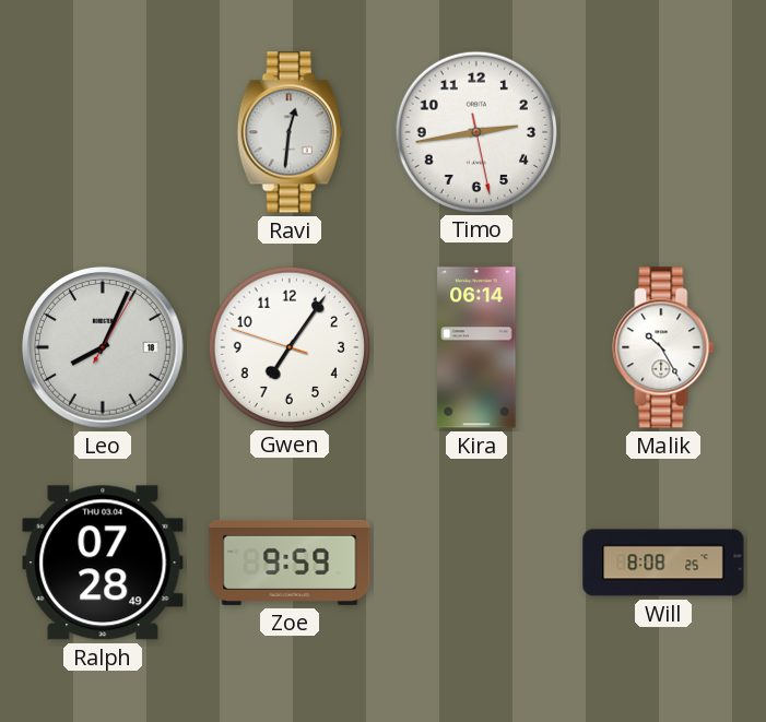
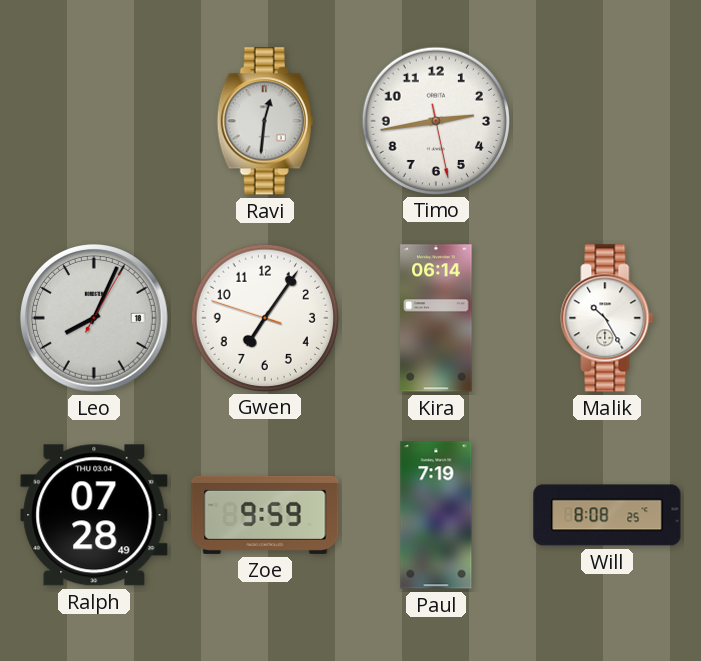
Paul: none -> 7:19
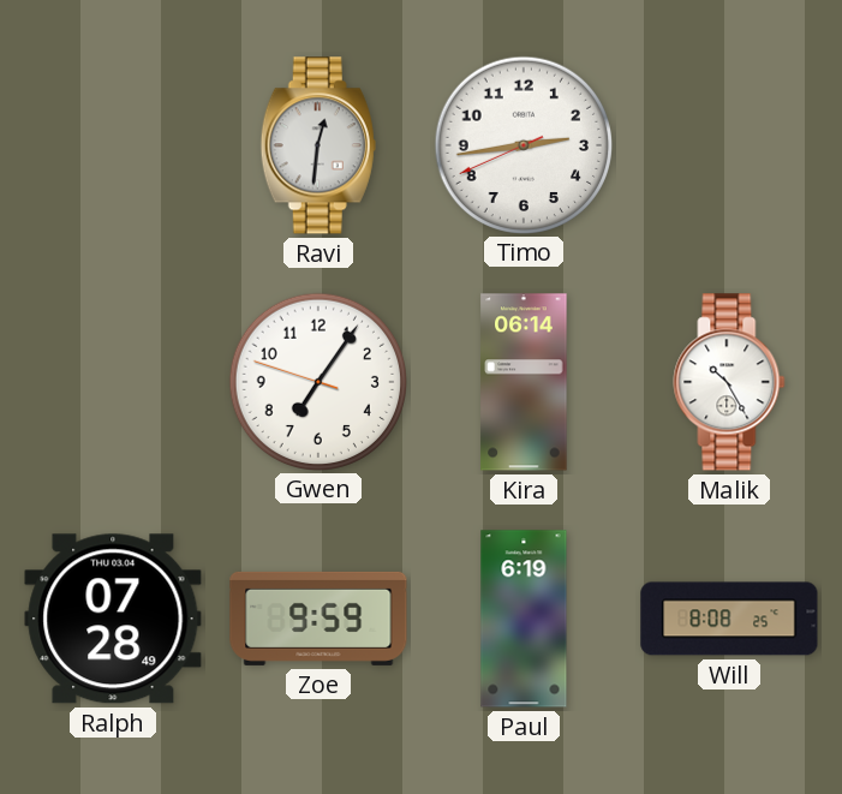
Timo: 2:43:28 -> 2:43:41
Leo: 8:04 -> none
Paul: 7:19 -> 6:19
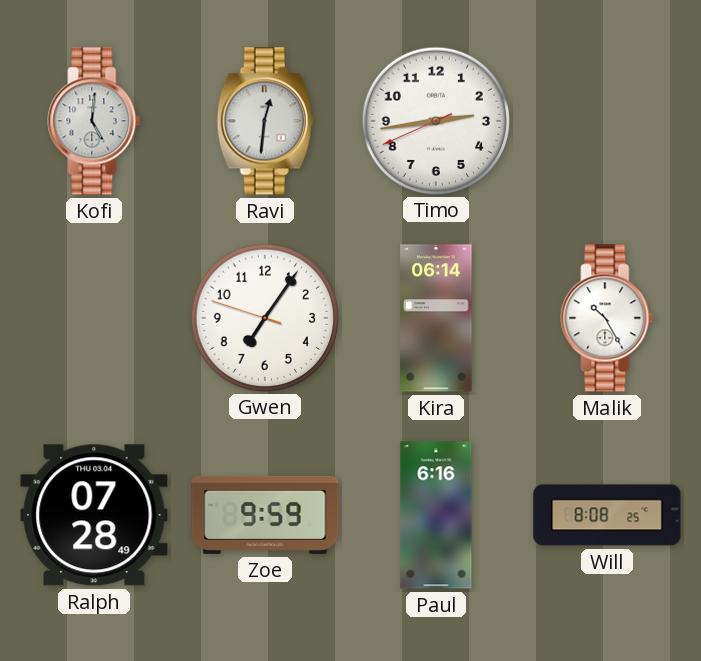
Kofi: none -> 5:01
Paul: 6:19 -> 6:16
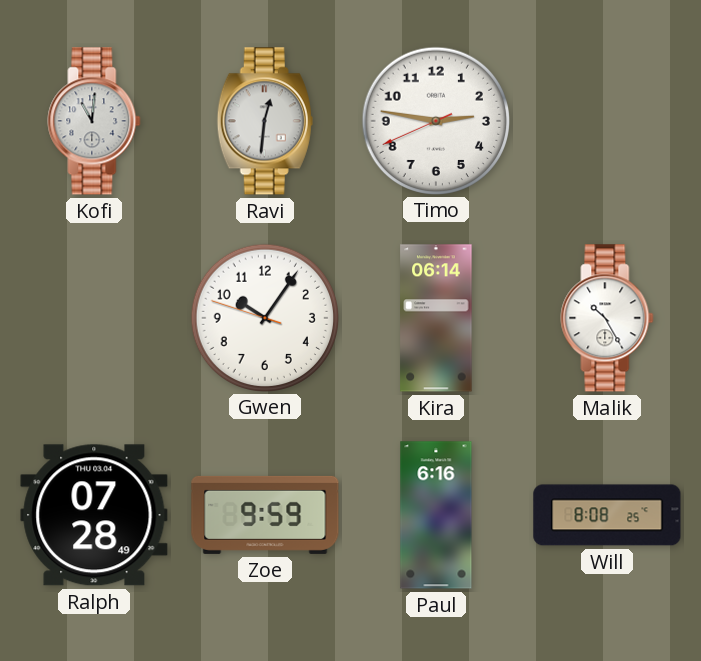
Kofi: 5:01 -> 11:01
Timo: 2:43 -> 2:46
Gwen: 7:05 -> 10:05
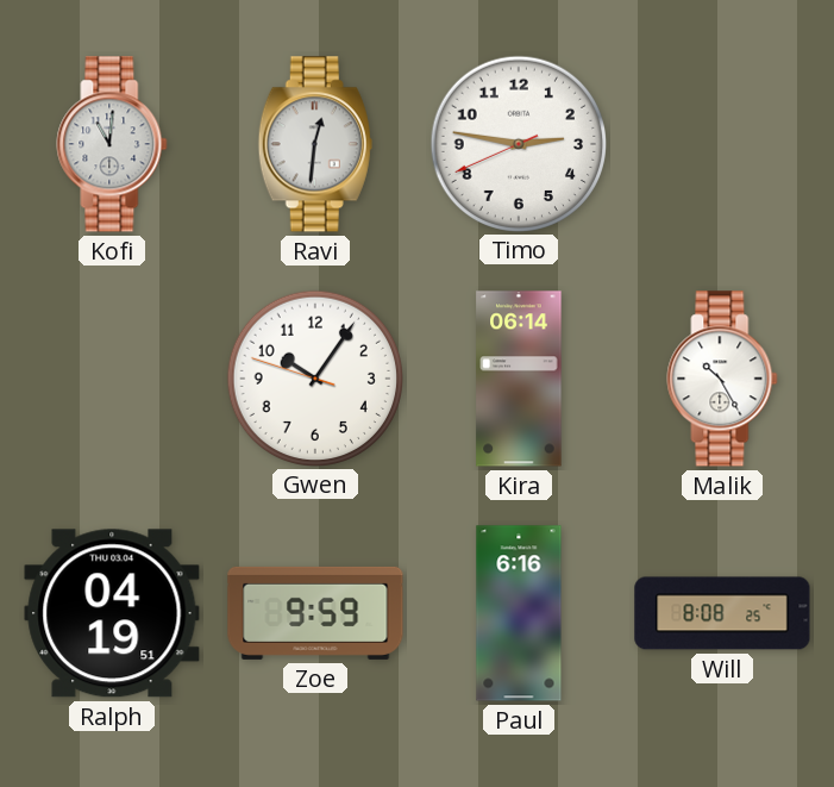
Ralph: 07:28 -> 04:19
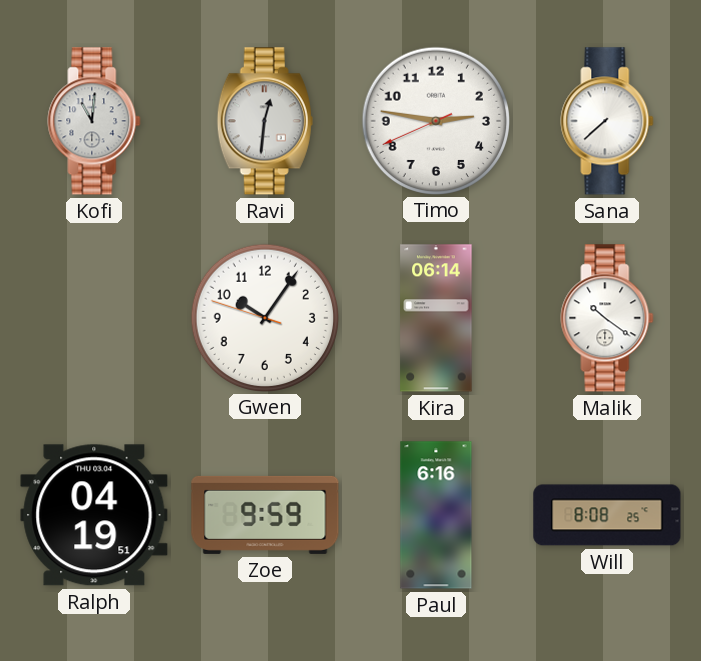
Sana: none -> 7:38
Malik: 10:25 -> 10:21
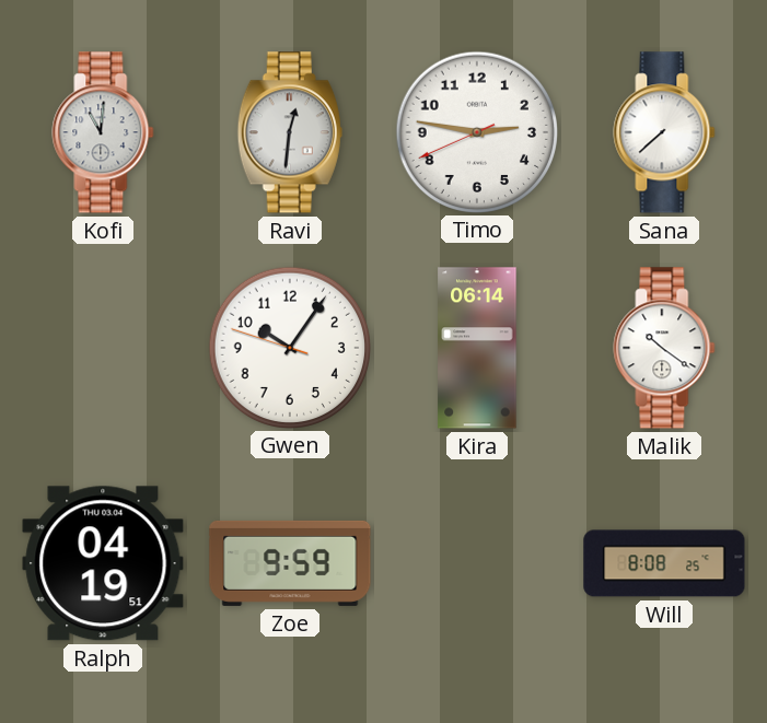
Paul: 6:16 -> none
